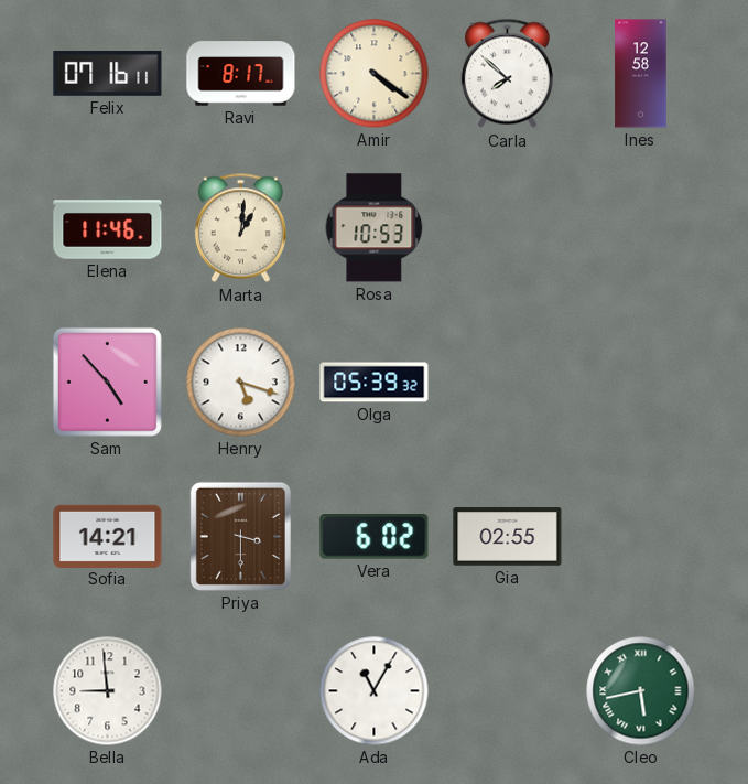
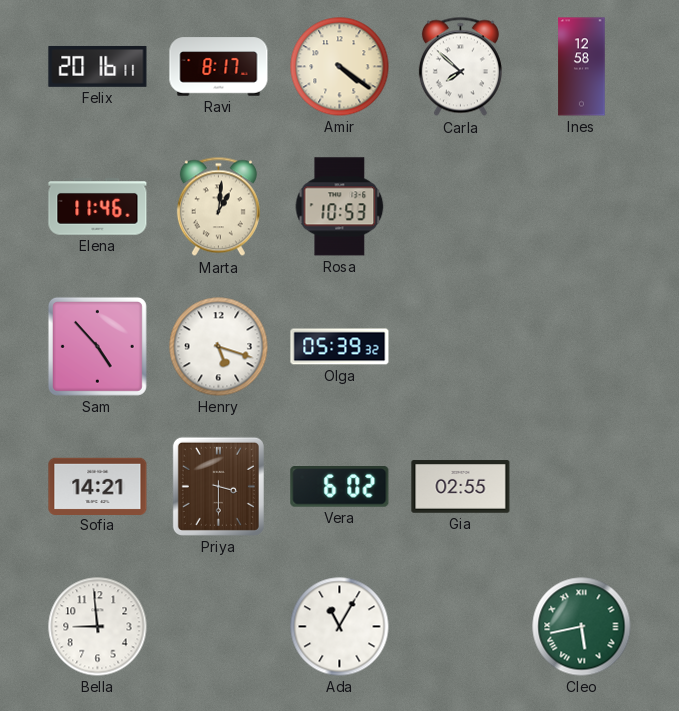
Felix: 07:16 -> 20:16
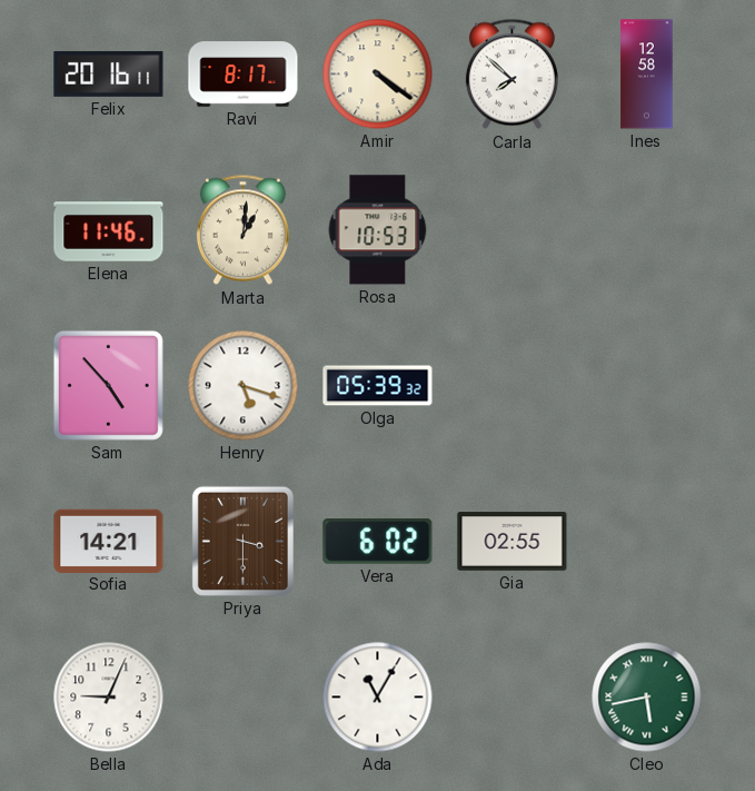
Bella: 8:59 -> 9:04
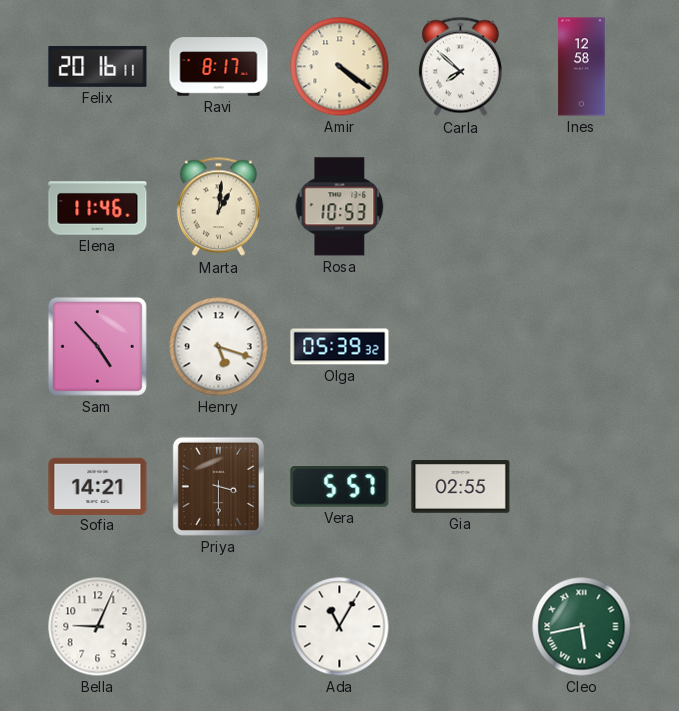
Vera: 6:02 -> 5:57
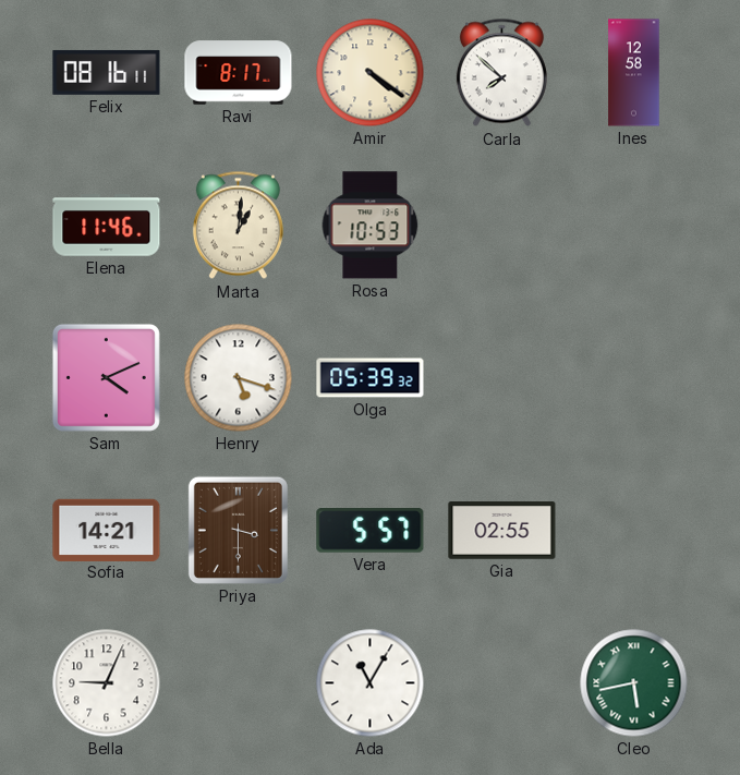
Felix: 20:16 -> 08:16
Sam: 4:53 -> 4:11
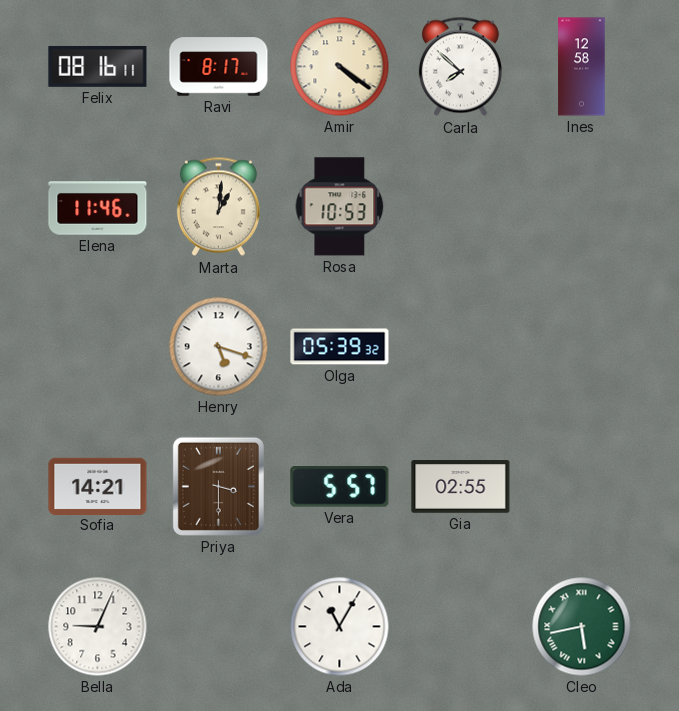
Sam: 4:11 -> none
